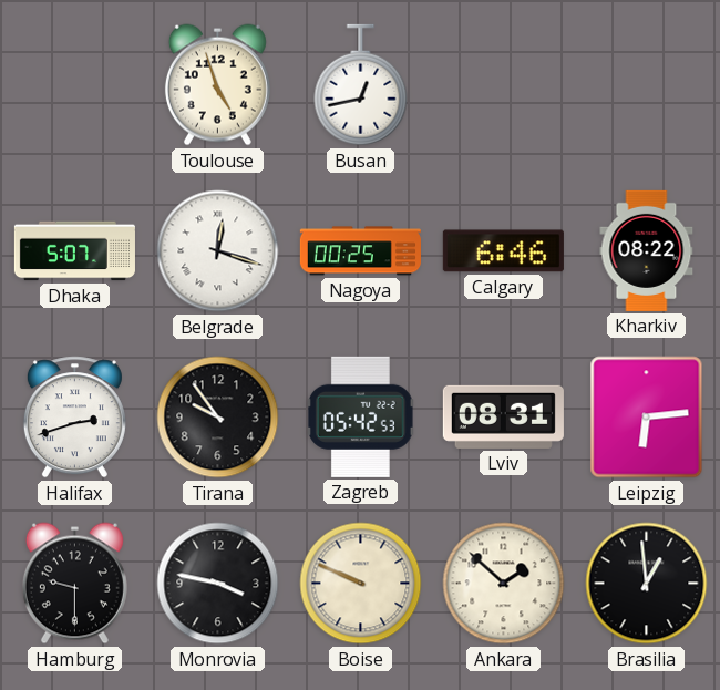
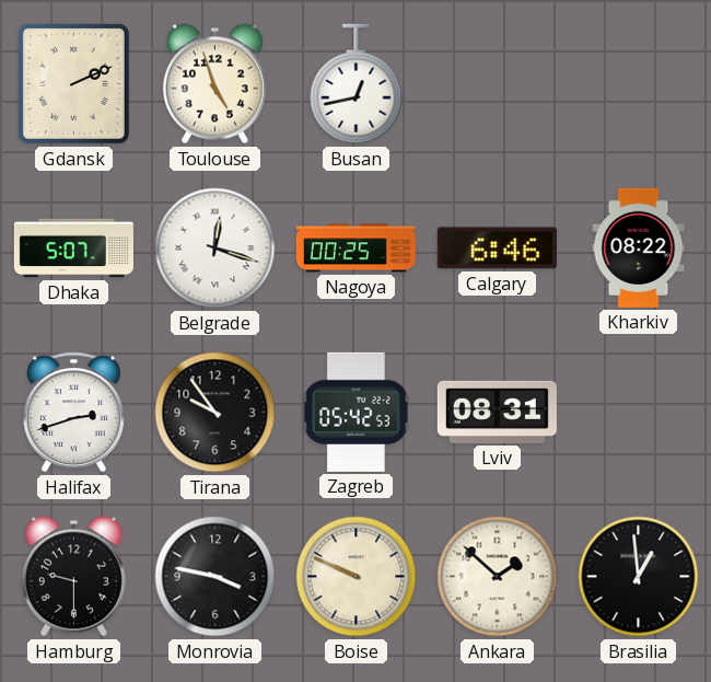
Gdansk: none -> 2:11
Leipzig: 6:14 -> none
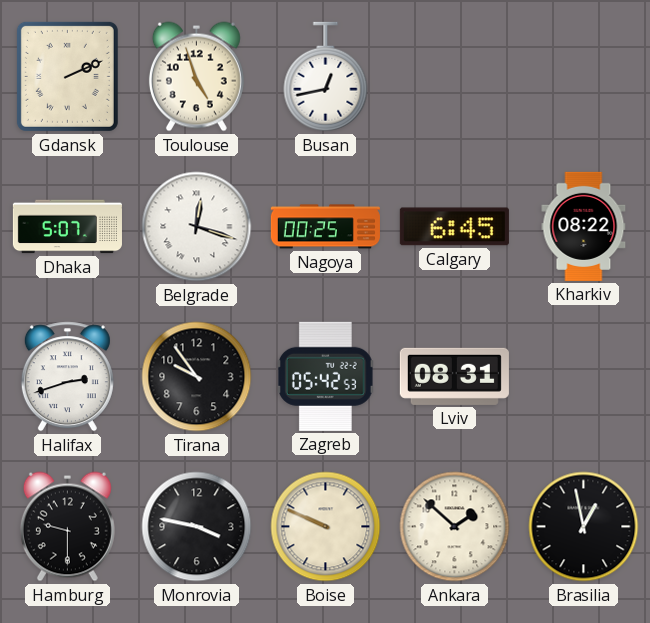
Calgary: 6:46 -> 6:45
Brasilia: 12:59 -> 12:58
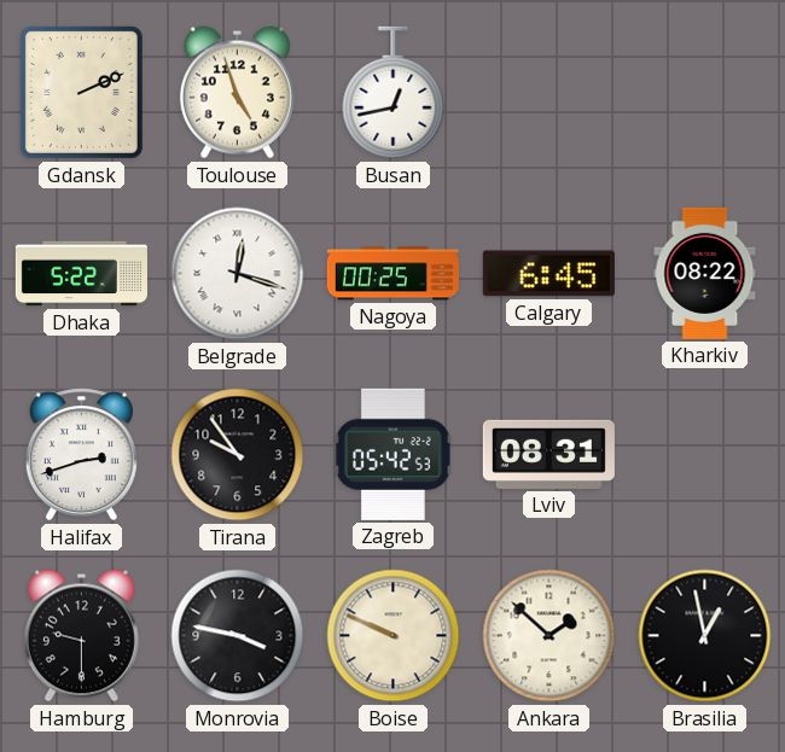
Dhaka: 5:07 -> 5:22
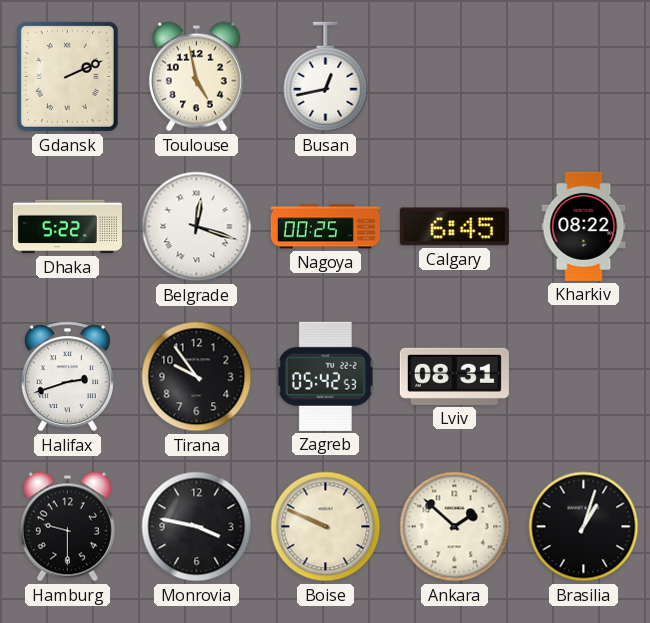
Toulouse: 4:57 -> 4:58
Brasilia: 12:58 -> 1:03
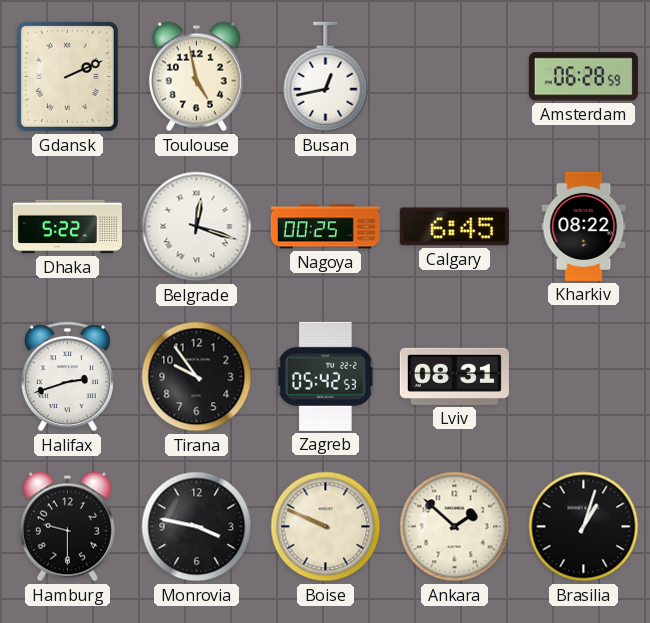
Amsterdam: none -> 06:28
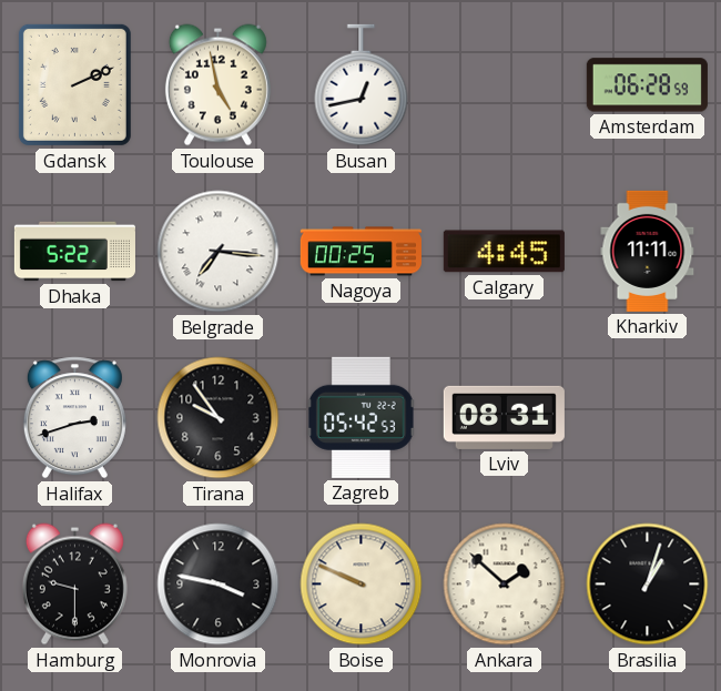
Belgrade: 12:18 -> 7:16
Calgary: 6:45 -> 4:45
Kharkiv: 08:22 -> 11:11
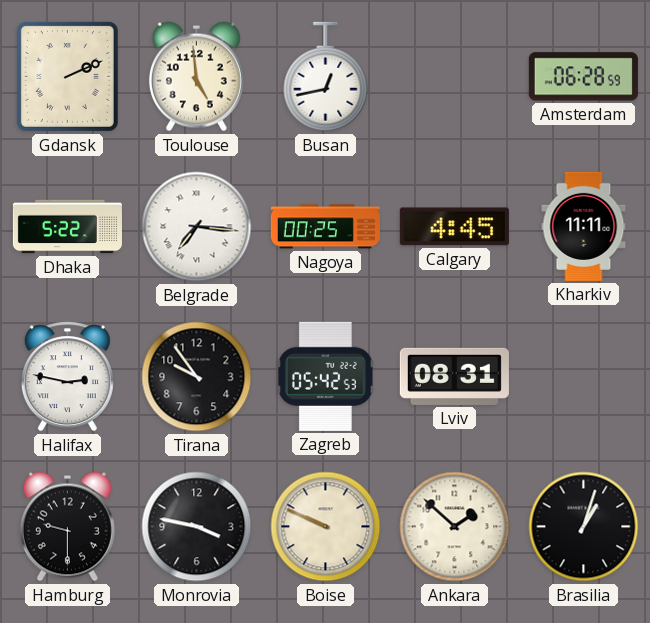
Toulouse: 4:58 -> 4:59
Halifax: 2:42 -> 2:47
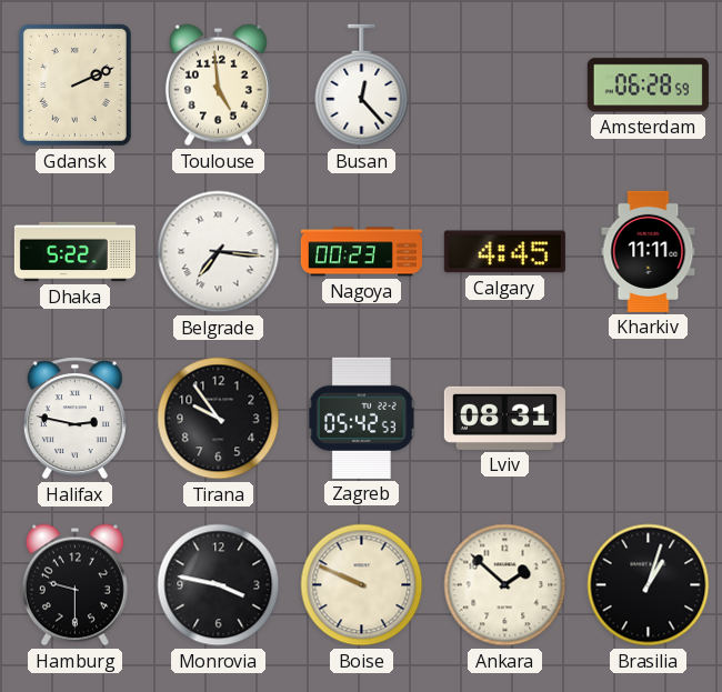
Busan: 12:43 -> 12:23
Nagoya: 00:25 -> 00:23
